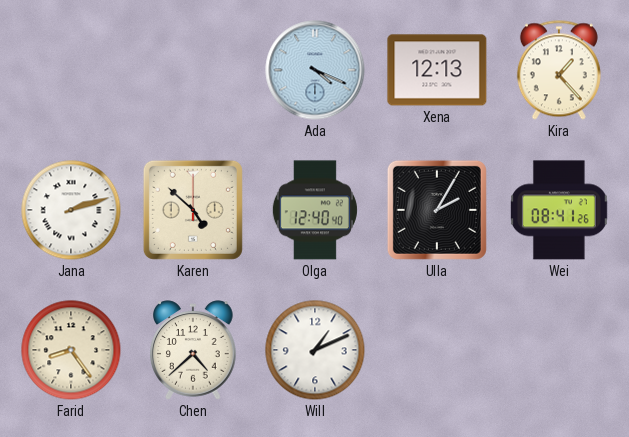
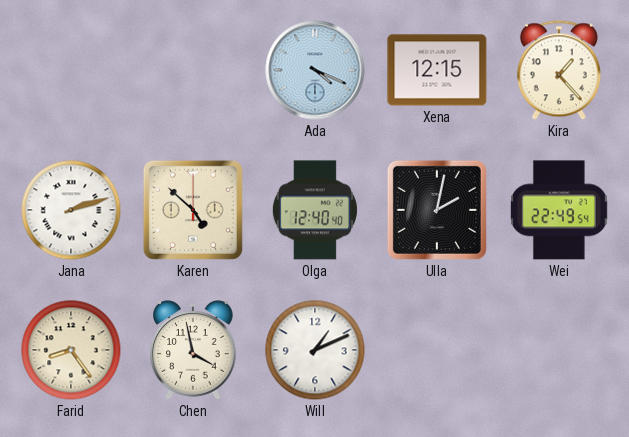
Xena: 12:13 -> 12:15
Ulla: 2:05 -> 2:02
Wei: 08:41 -> 22:49
Chen: 4:38 -> 3:58
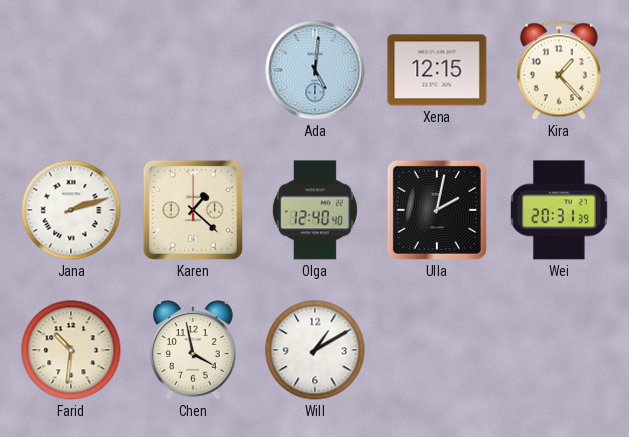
Ada: 4:19 -> 5:01
Karen: 4:52 -> 1:22
Wei: 22:49 -> 20:31
Farid: 8:24 -> 10:31
Will: 1:11 -> 1:10
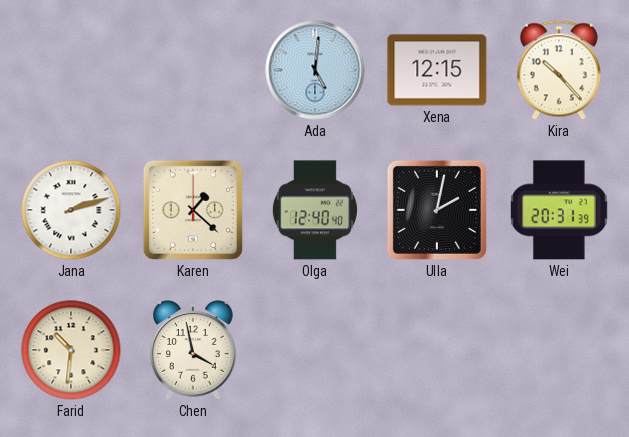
Kira: 1:23 -> 10:23
Will: 1:10 -> none
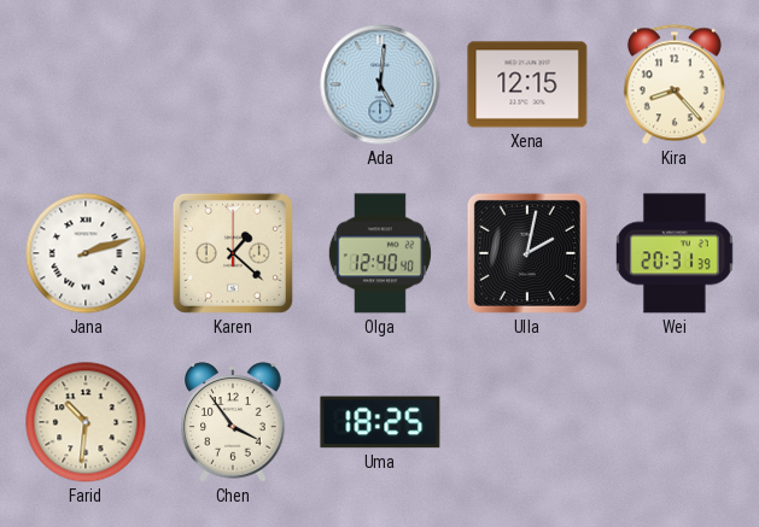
Kira: 10:23 -> 8:23
Chen: 3:58 -> 3:54
Uma: none -> 18:25
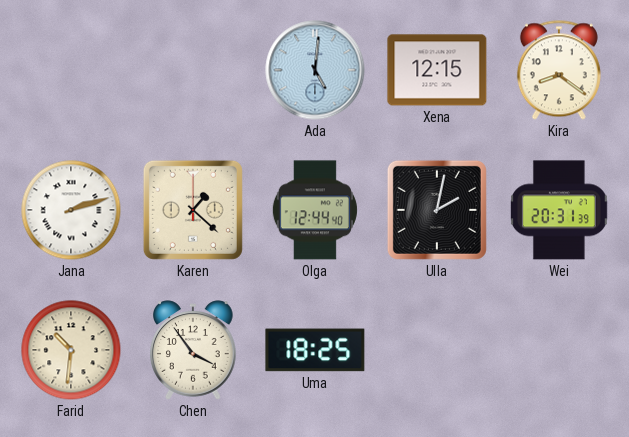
Kira: 8:23 -> 8:21
Olga: 12:40 -> 12:44
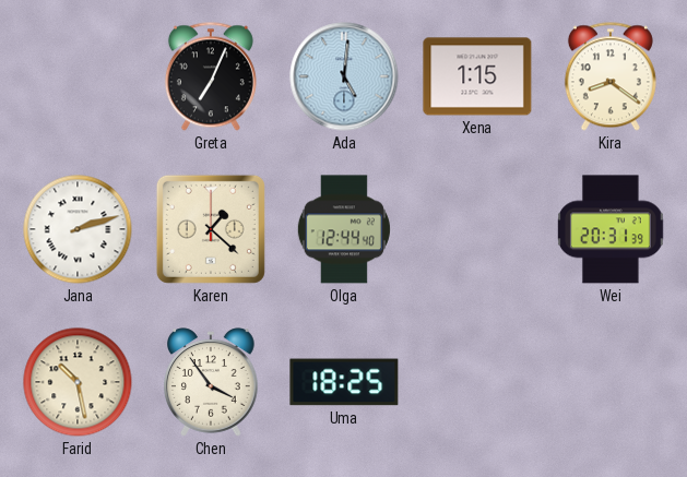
Greta: none -> 7:04
Xena: 12:15 -> 1:15
Ulla: 2:02 -> none
Farid: 10:31 -> 10:28
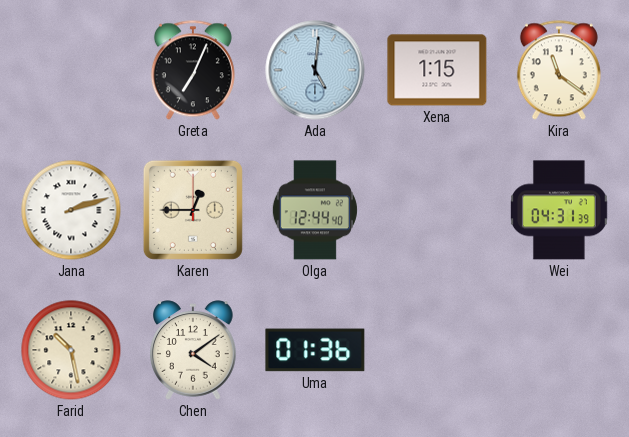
Kira: 8:21 -> 11:21
Karen: 1:22 -> 12:45
Wei: 20:31 -> 04:31
Chen: 3:54 -> 4:09
Uma: 18:25 -> 01:36
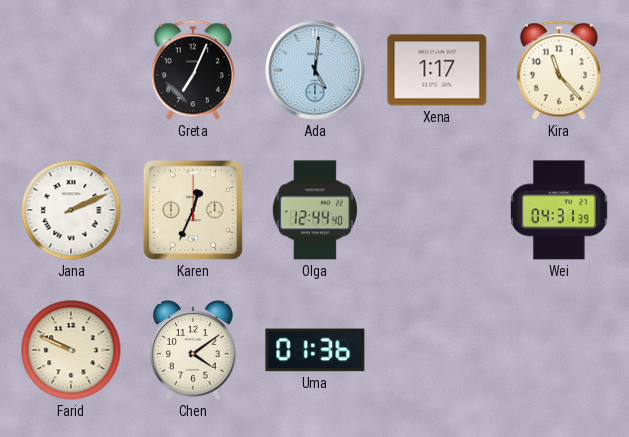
Xena: 1:15 -> 1:17
Kira: 11:21 -> 11:23
Jana: 2:12 -> 2:11
Karen: 12:45 -> 12:34
Farid: 10:28 -> 9:49
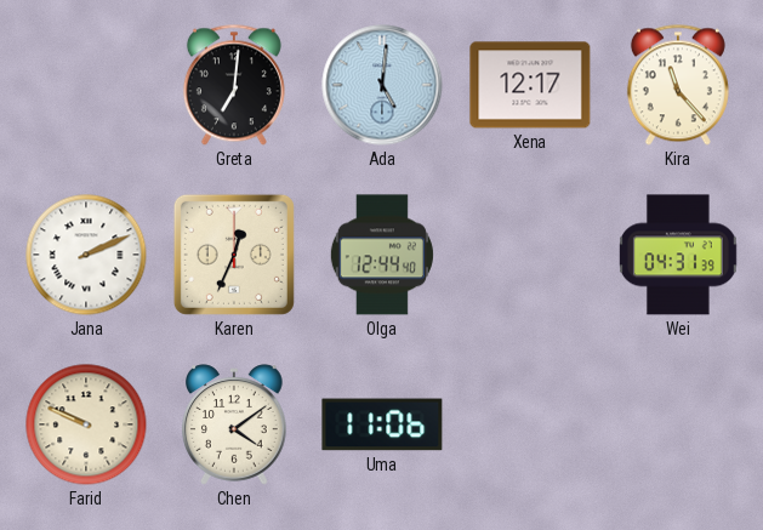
Greta: 7:04 -> 7:01
Xena: 1:17 -> 12:17
Uma: 01:36 -> 11:06
